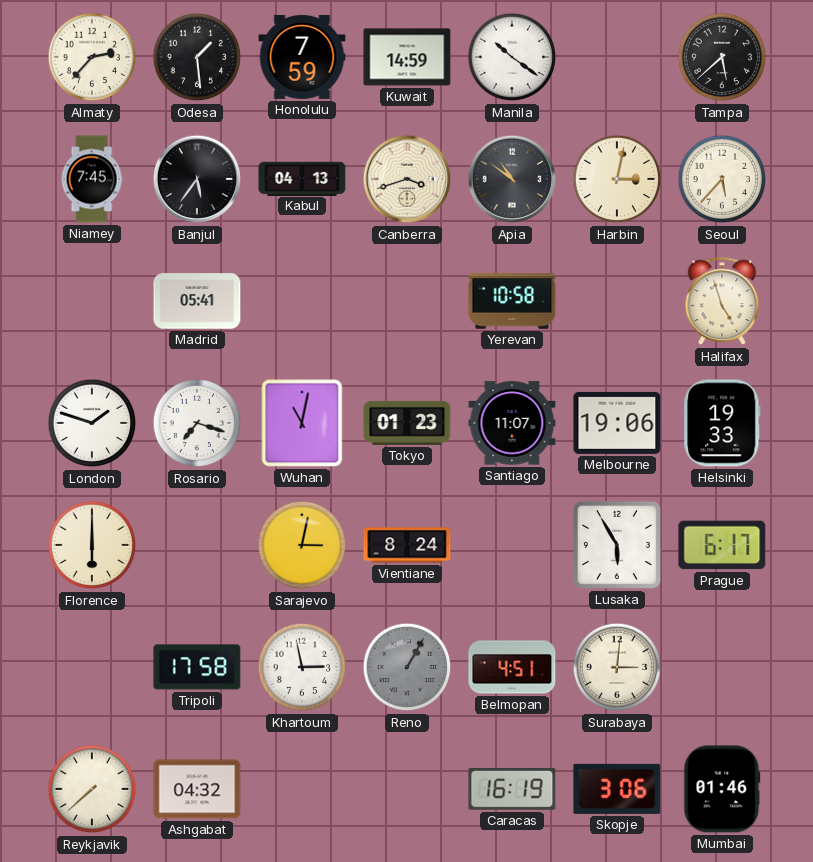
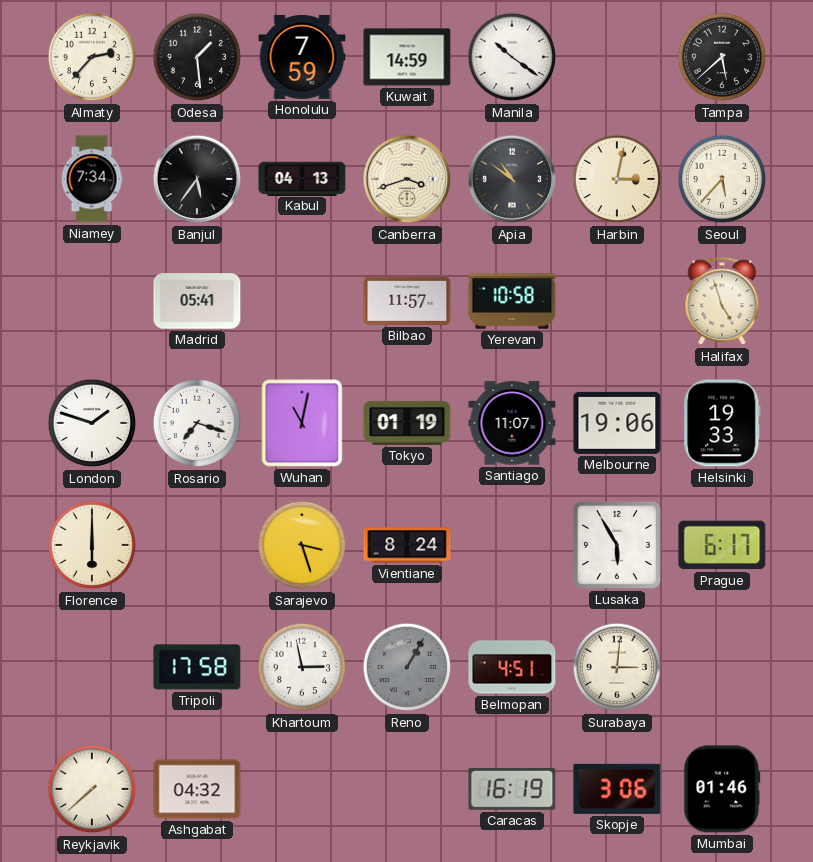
Niamey: 7:45 -> 7:34
Bilbao: none -> 11:57
Tokyo: 01:23 -> 01:19
Sarajevo: 3:02 -> 3:27
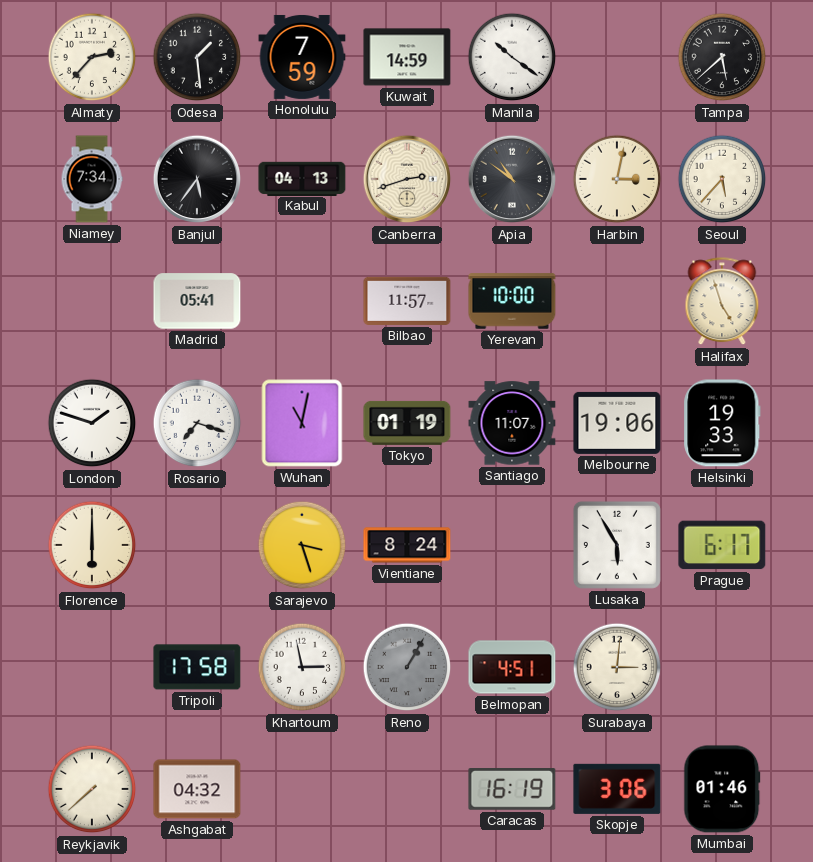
Canberra: 3:42 -> 2:42
Yerevan: 10:58 -> 10:00
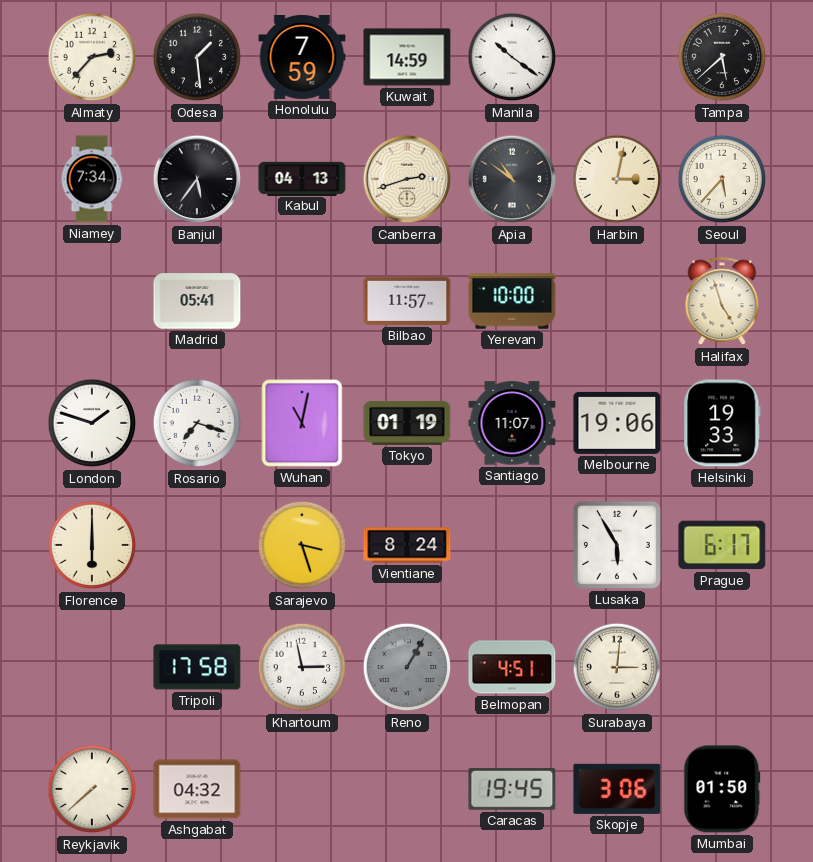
Caracas: 16:19 -> 19:45
Mumbai: 01:46 -> 01:50
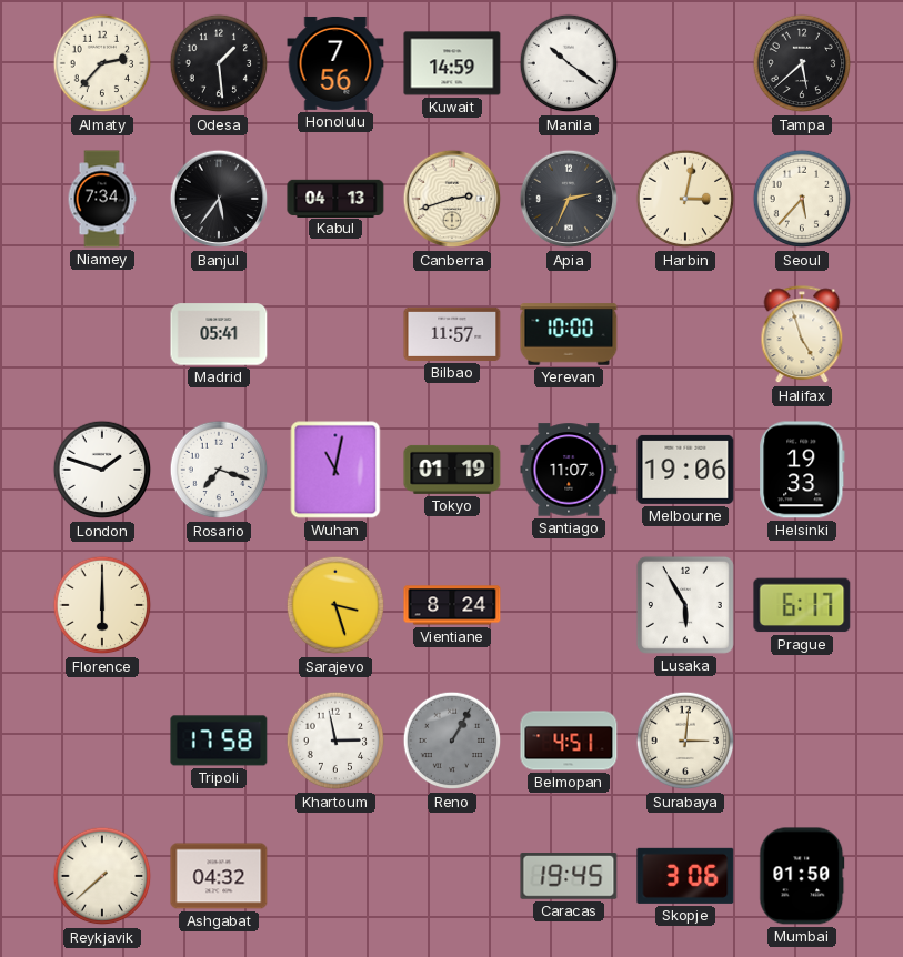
Honolulu: 7:59 -> 7:56
Apia: 10:51 -> 2:34
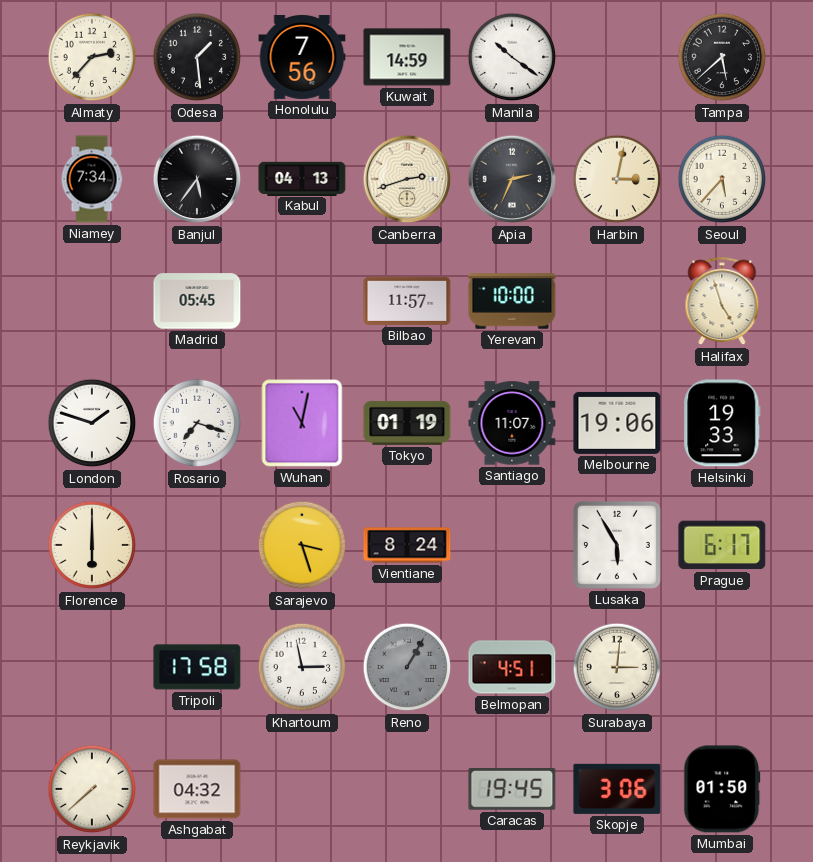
Madrid: 05:41 -> 05:45
